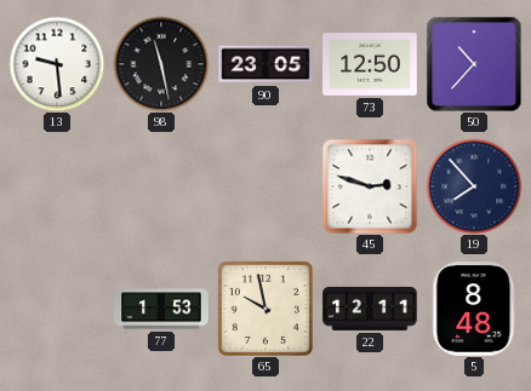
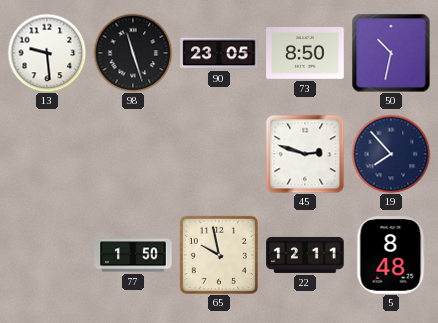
98: 11:28 -> 11:27
73: 12:50 -> 8:50
50: 10:37 -> 10:32
77: 1:53 -> 1:50
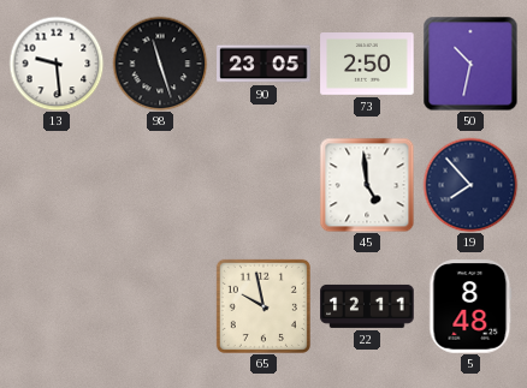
73: 8:50 -> 2:50
45: 2:48 -> 4:59
77: 1:50 -> none
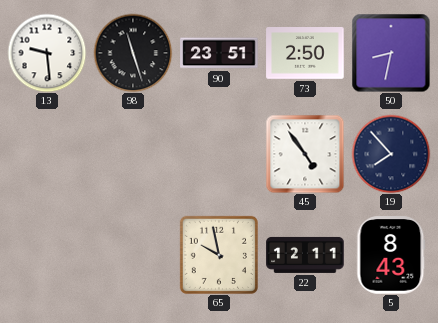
90: 23:05 -> 23:51
50: 10:32 -> 8:32
45: 4:59 -> 4:54
5: 8:48 -> 8:43
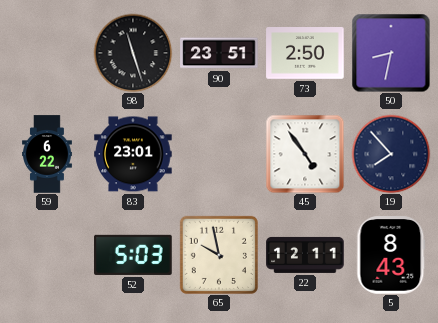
13: 9:29 -> none
59: none -> 6:22
83: none -> 23:01
52: none -> 5:03
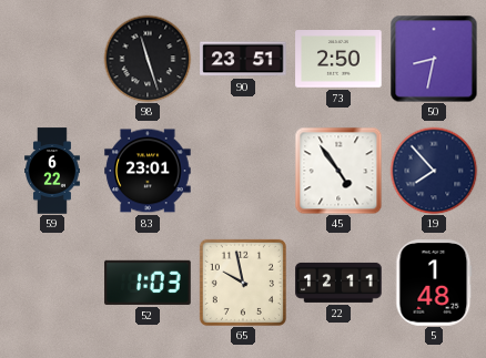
52: 5:03 -> 1:03
5: 8:43 -> 1:48
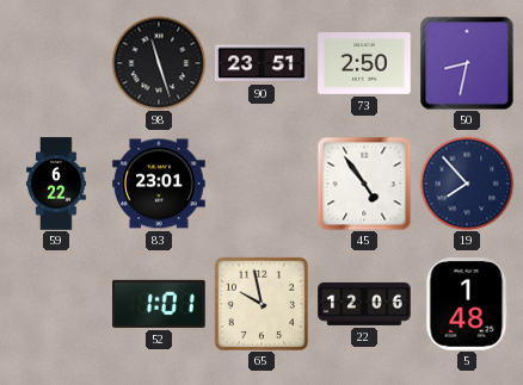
52: 1:03 -> 1:01
22: 12:11 -> 12:06
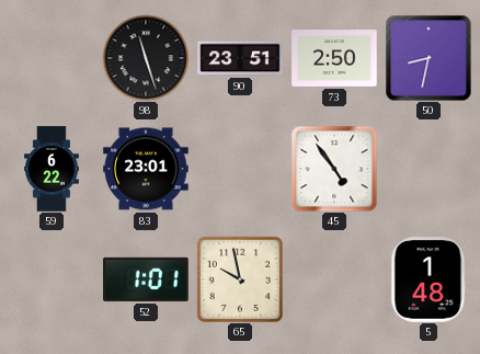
19: 7:53 -> none
22: 12:06 -> none
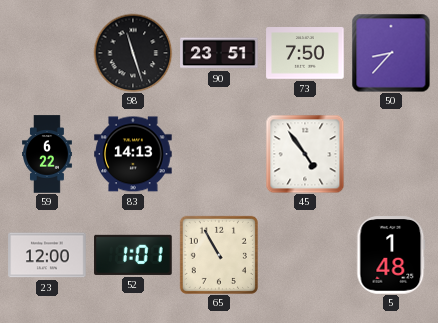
73: 2:50 -> 7:50
50: 8:32 -> 8:37
83: 23:01 -> 14:13
23: none -> 12:00
65: 9:58 -> 10:55
